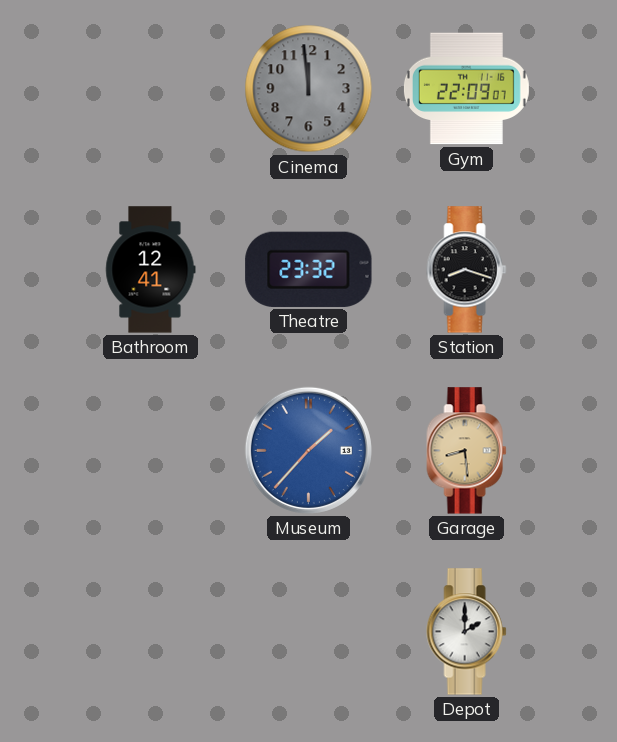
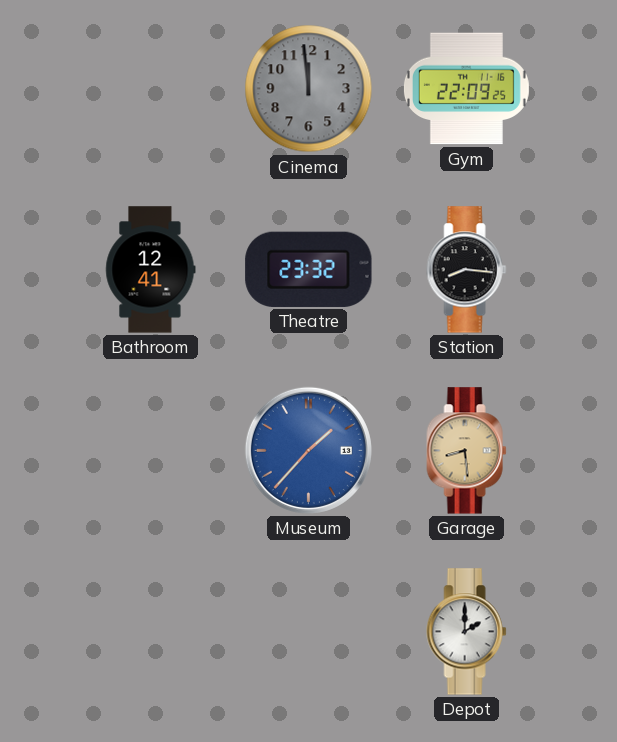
Gym: 22:09:07 -> 22:09:25
Station: 8:18 -> 8:16
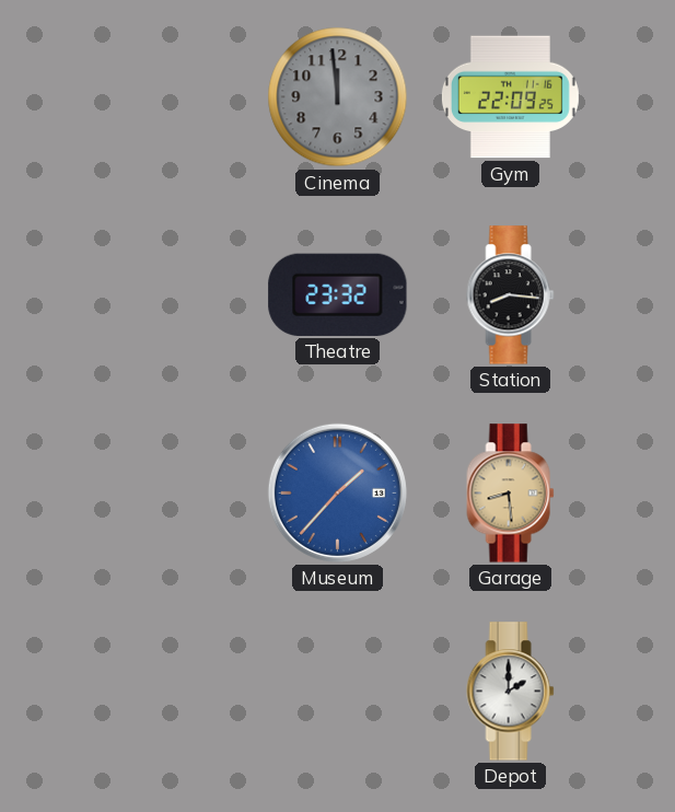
Bathroom: 12:41 -> none
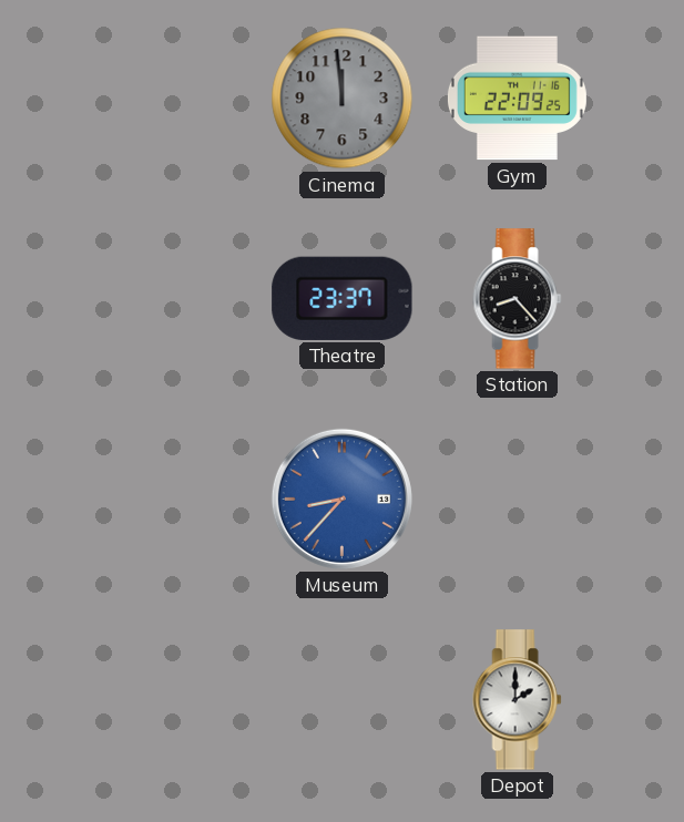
Theatre: 23:32 -> 23:37
Station: 8:16 -> 8:23
Museum: 1:37 -> 8:37
Garage: 8:29 -> none
